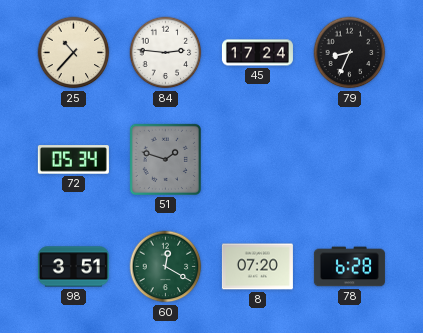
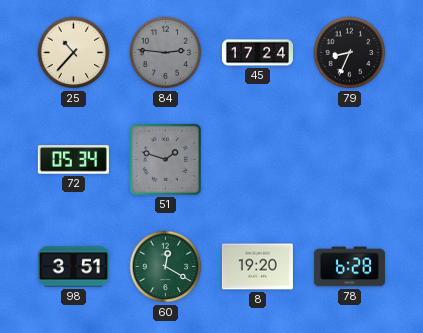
84 dial: white -> grey
8: 07:20 -> 19:20
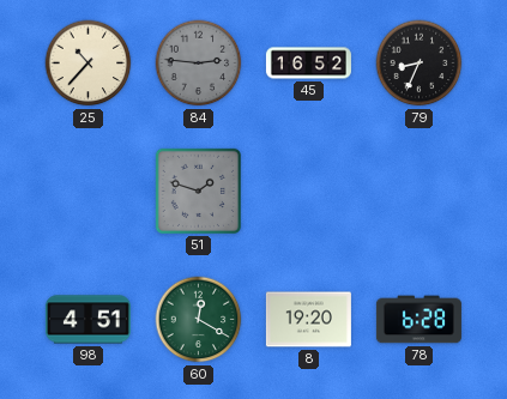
45: 17:24 -> 16:52
72: 05:34 -> none
98: 3:51 -> 4:51
